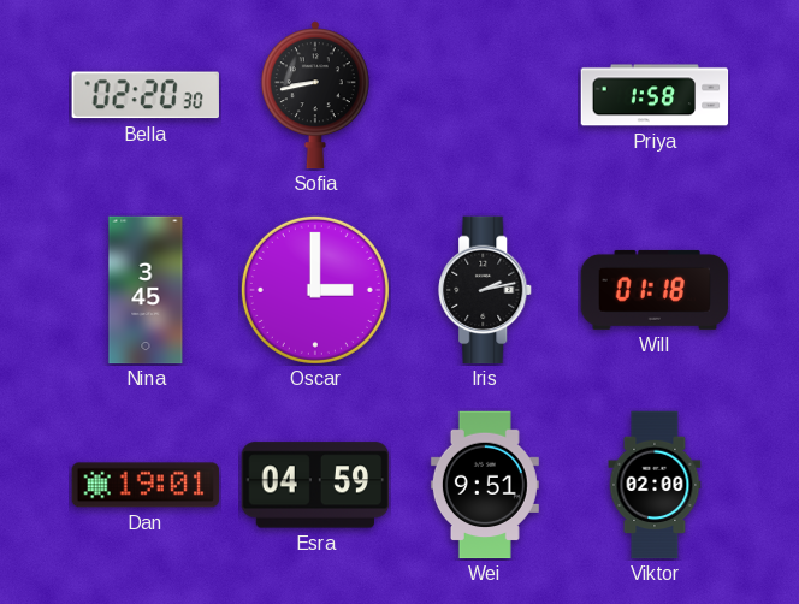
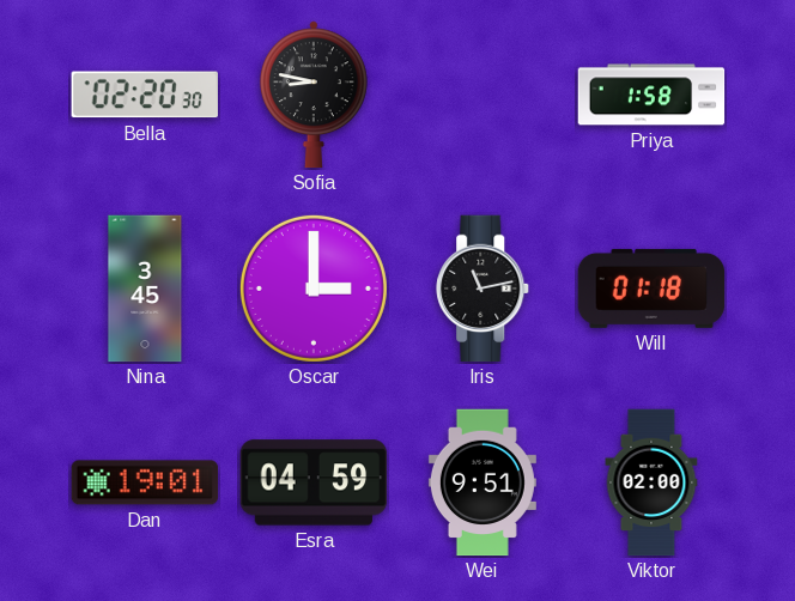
Sofia: 8:43 -> 8:47
Iris: 2:13 -> 11:13
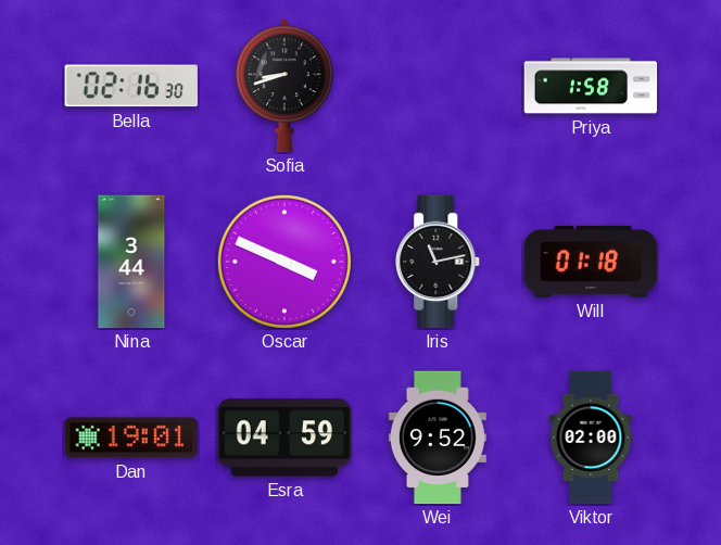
Bella: 02:20 -> 02:16
Sofia: 8:47 -> 8:42
Nina: 3:45 -> 3:44
Oscar: 3:00 -> 3:49
Wei: 9:51 -> 9:52
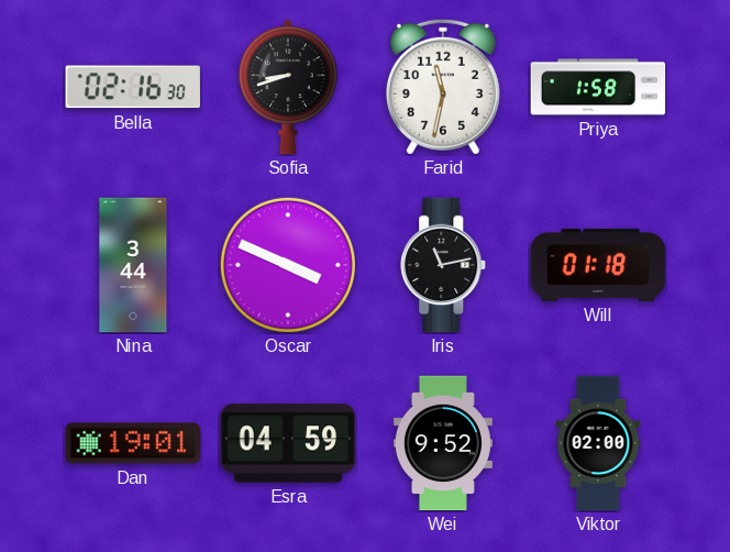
Farid: none -> 11:32
